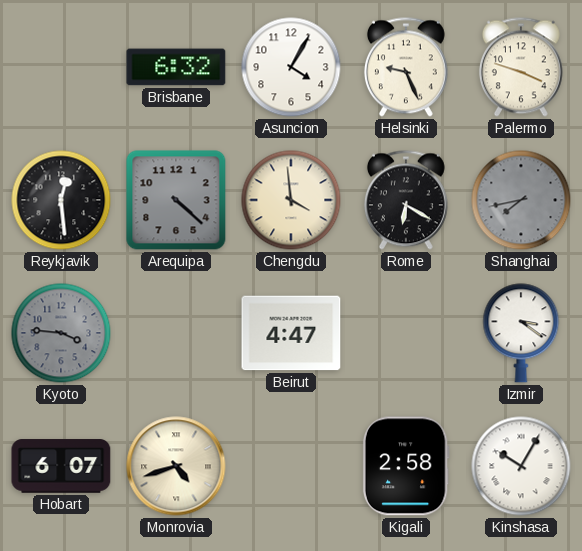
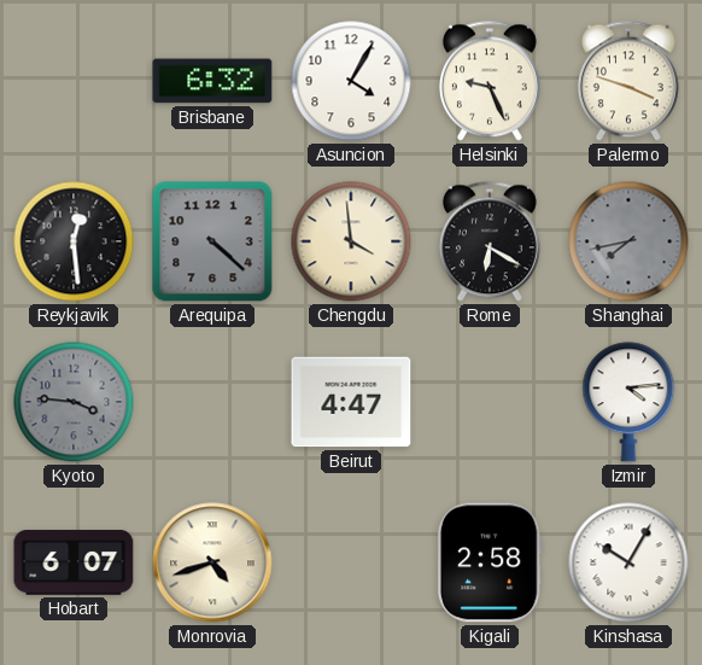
Izmir: 3:21 -> 4:14
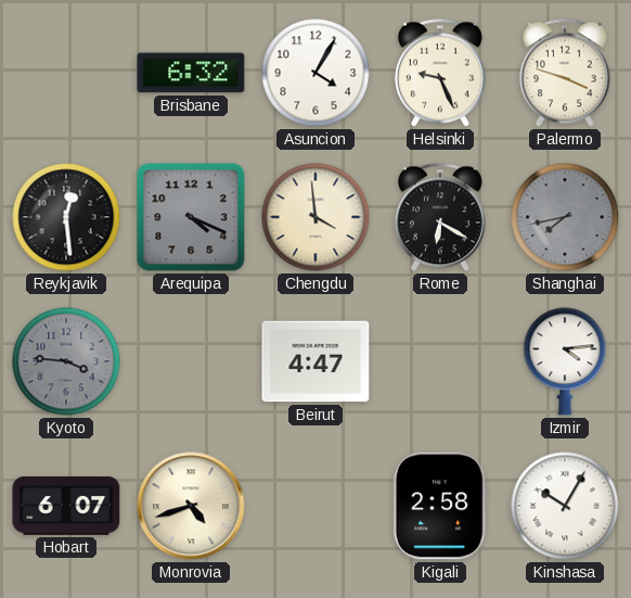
Arequipa: 4:22 -> 4:19
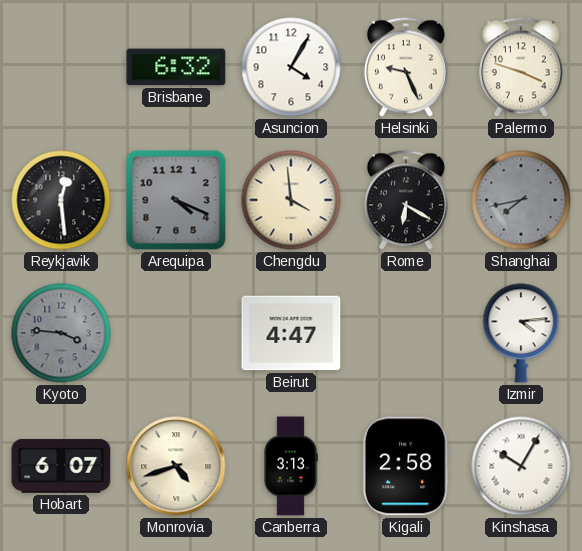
Canberra: none -> 3:13
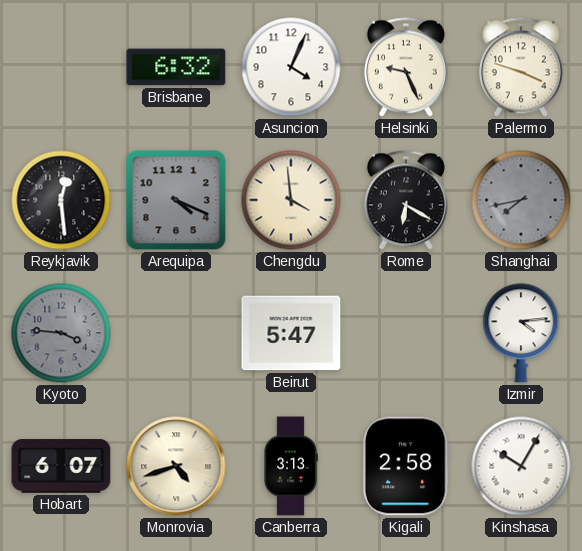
Asuncion: 4:05 -> 4:04
Beirut: 4:47 -> 5:47
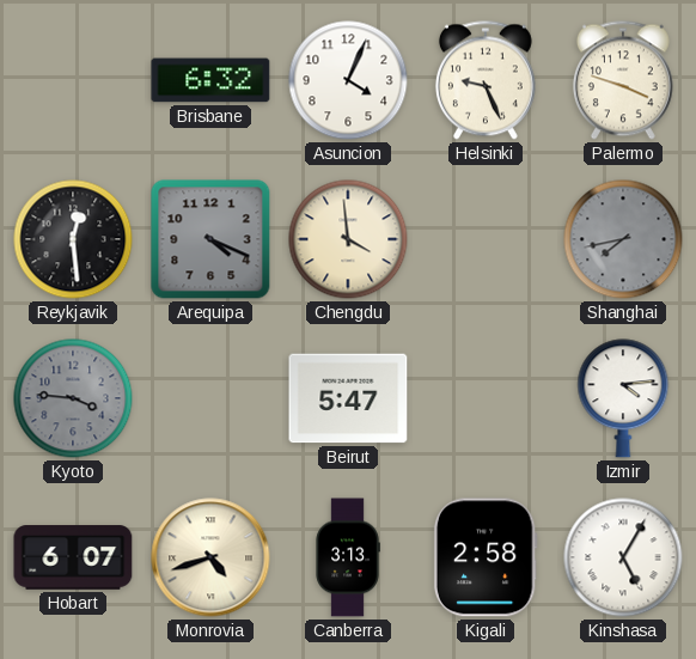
Rome: 6:20 -> none
Kinshasa: 10:05 -> 5:05
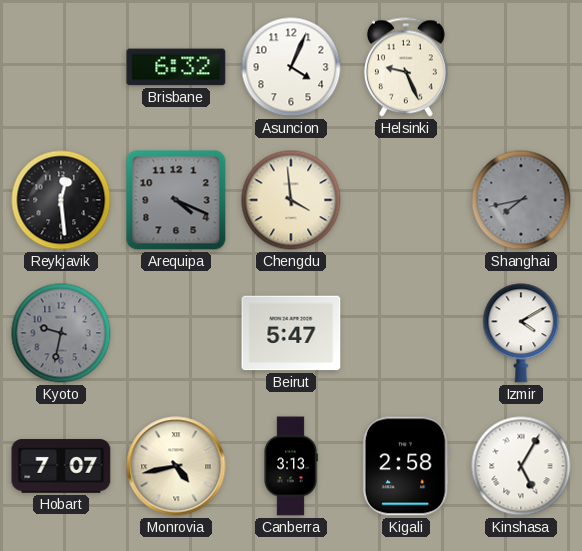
Palermo: 3:48 -> none
Kyoto: 3:46 -> 9:32
Izmir: 4:14 -> 4:10
Hobart: 6:07 -> 7:07
Monrovia: 4:42 -> 4:43
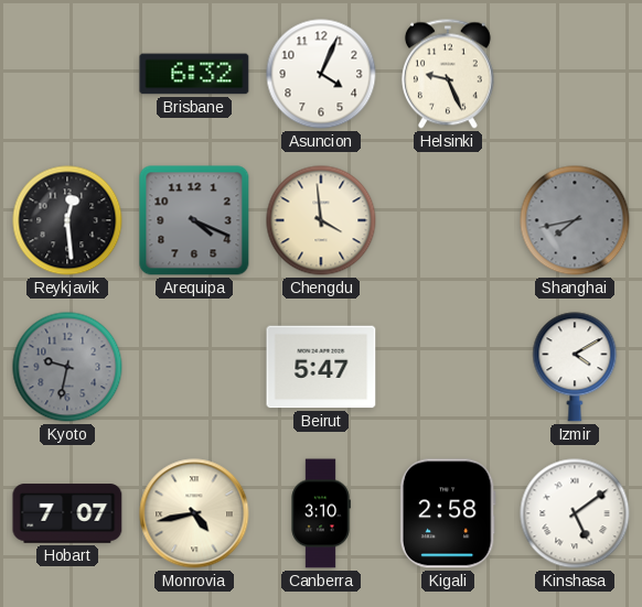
Canberra: 3:13 -> 3:10
Kinshasa: 5:05 -> 5:09
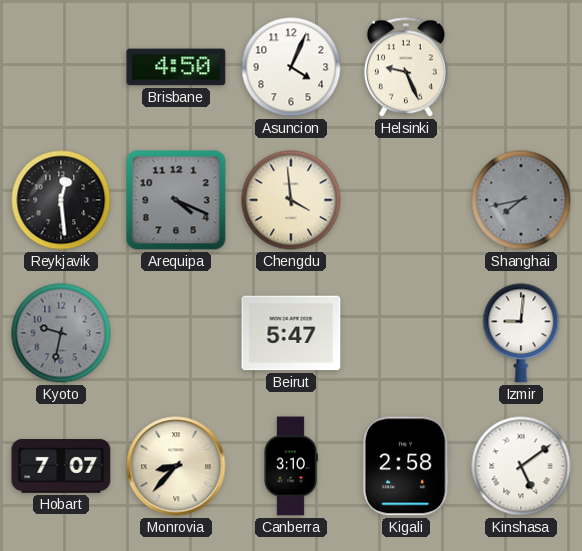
Brisbane: 6:32 -> 4:50
Izmir: 4:10 -> 9:01
Monrovia: 4:43 -> 8:37
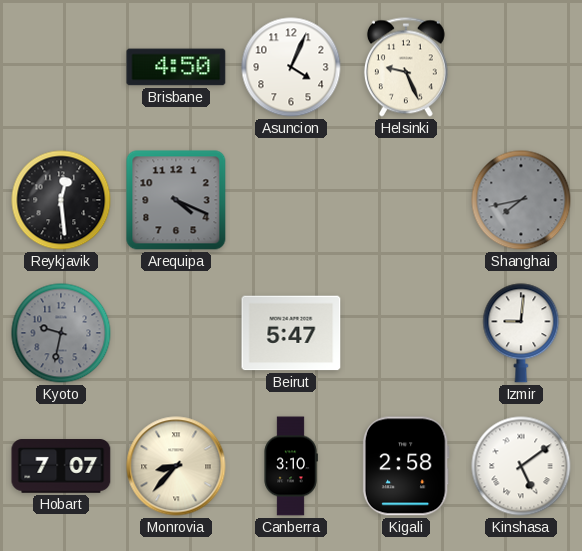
Chengdu: 3:59 -> none
